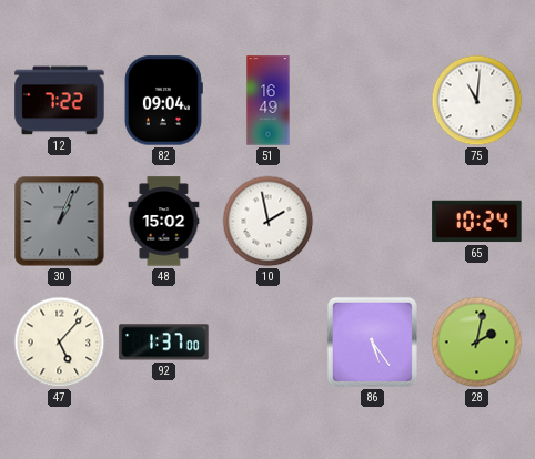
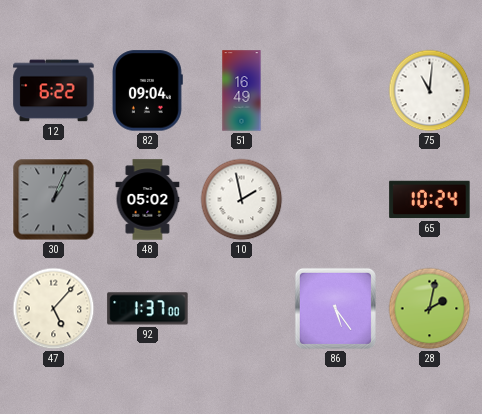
12: 7:22 -> 6:22
48: 15:02 -> 05:02
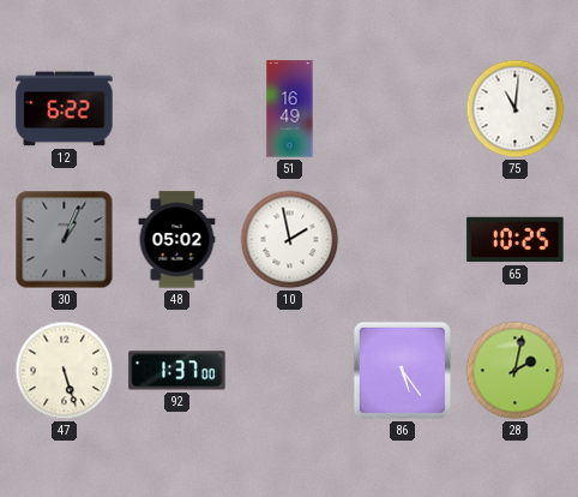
82: 09:04 -> none
65: 10:24 -> 10:25
47: 5:07 -> 5:27
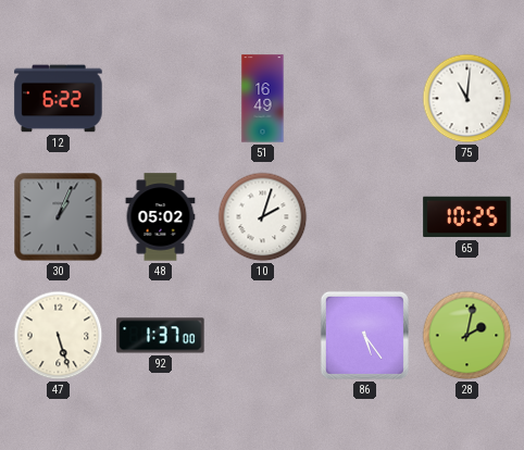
10: 1:58 -> 2:03
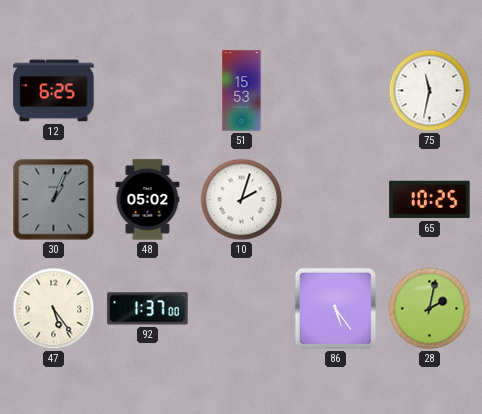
12: 6:22 -> 6:25
51: 16:49 -> 15:53
75: 11:01 -> 11:32
47: 5:27 -> 5:24
